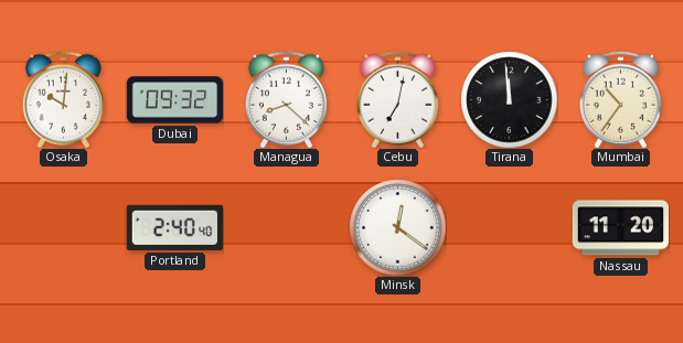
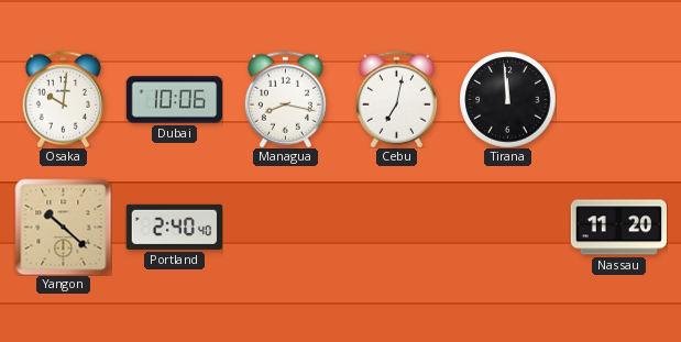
Dubai: 09:32 -> 10:06
Managua: 8:22 -> 8:17
Mumbai: 10:36 -> none
Yangon: none -> 10:22
Minsk: 12:21 -> none
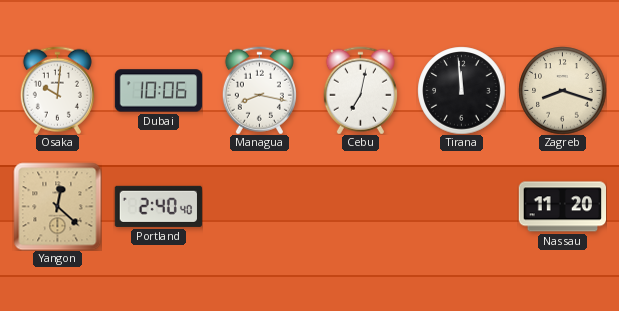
Zagreb: none -> 8:18
Yangon: 10:22 -> 12:22
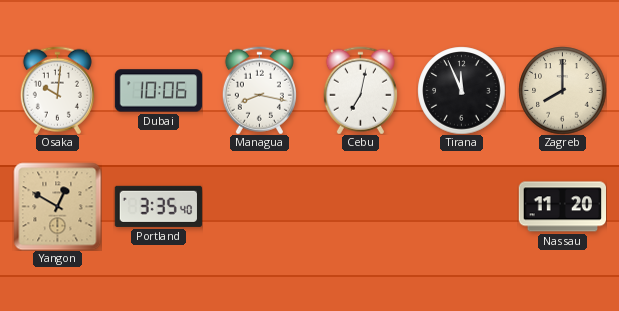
Tirana: 11:59 -> 11:56
Zagreb: 8:18 -> 8:00
Yangon: 12:22 -> 12:50
Portland: 2:40 -> 3:35
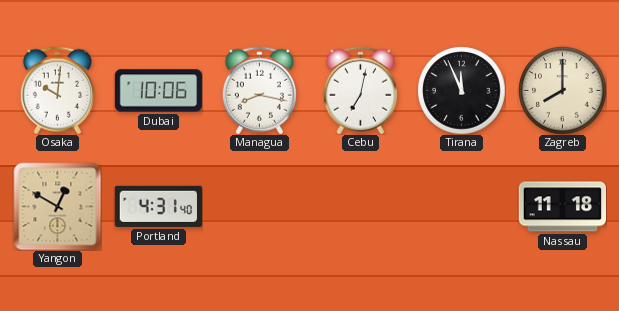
Portland: 3:35 -> 4:31
Nassau: 11:20 -> 11:18
